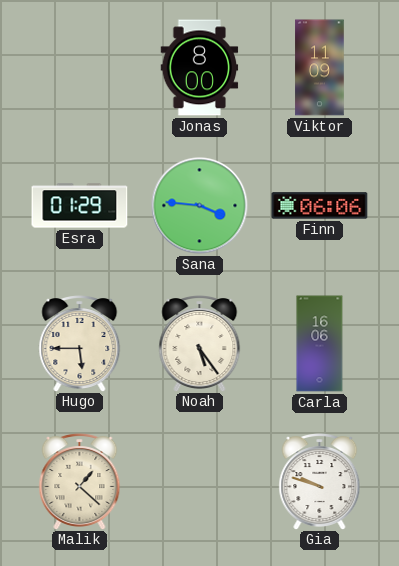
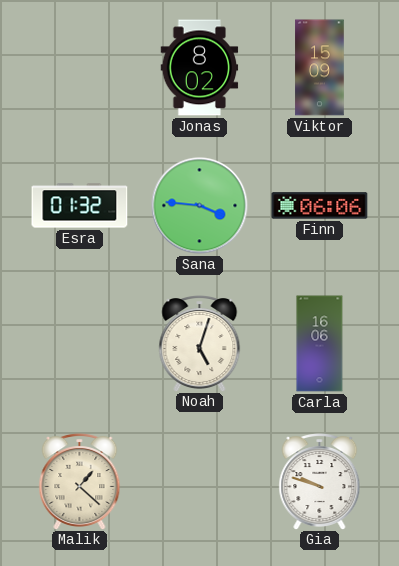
Jonas: 8:00 -> 8:02
Viktor: 11:09 -> 15:09
Esra: 01:29 -> 01:32
Hugo: 5:45 -> none
Noah: 5:24 -> 5:03
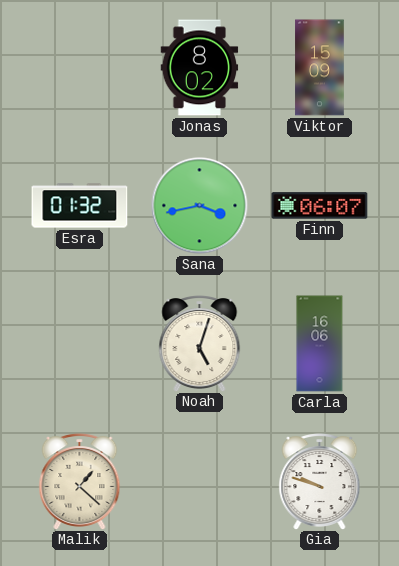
Sana: 3:46 -> 3:43
Finn: 06:06 -> 06:07
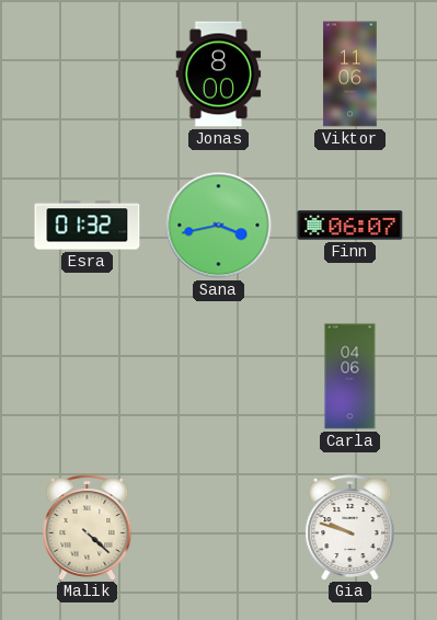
Jonas: 8:02 -> 8:00
Viktor: 15:09 -> 11:06
Noah: 5:03 -> none
Carla: 16:06 -> 04:06
Malik: 1:22 -> 4:22
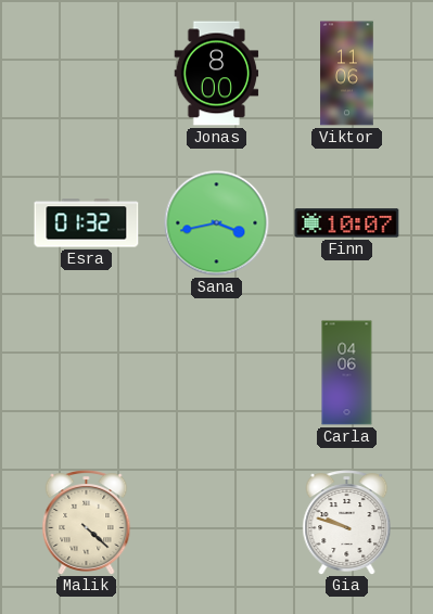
Finn: 06:07 -> 10:07
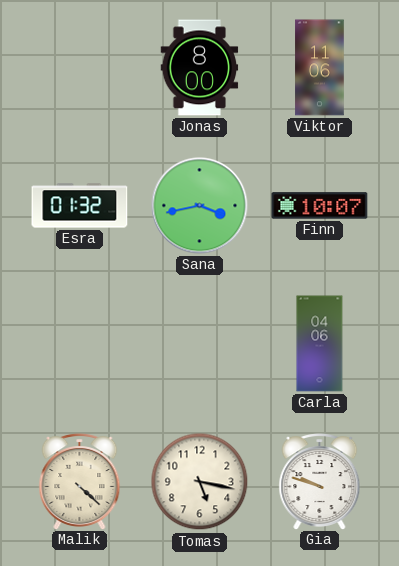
Tomas: none -> 5:17
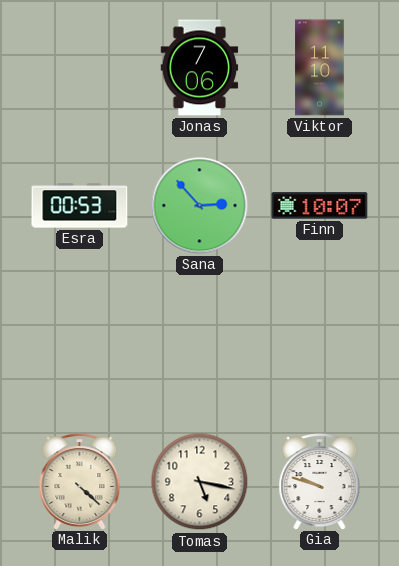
Jonas: 8:00 -> 7:06
Viktor: 11:06 -> 11:10
Esra: 01:32 -> 00:53
Sana: 3:43 -> 2:53
Carla: 04:06 -> none
